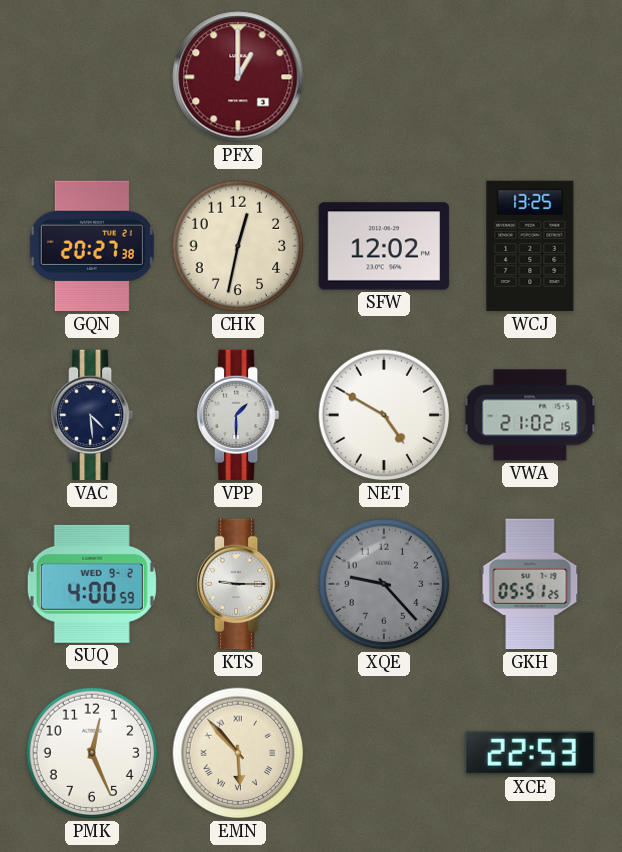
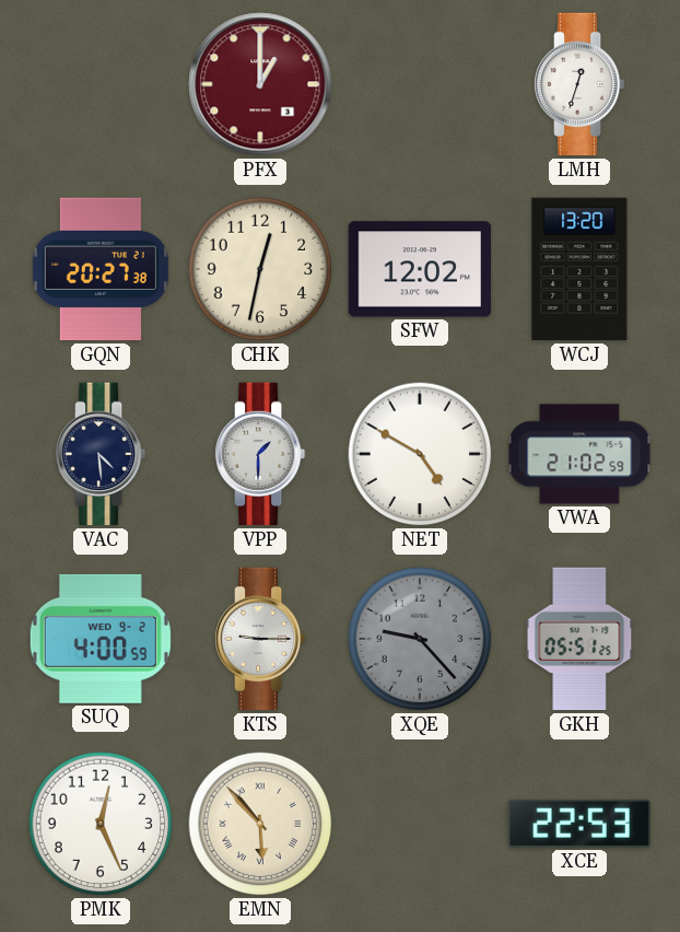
LMH: none -> 12:33
WCJ: 13:25 -> 13:20
VWA: 21:02:15 -> 21:02:59
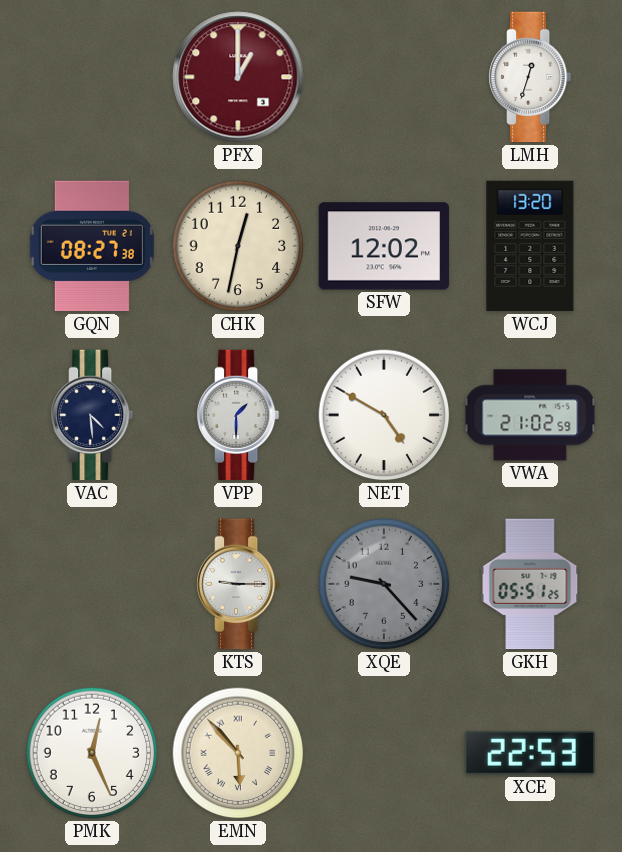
GQN: 20:27 -> 08:27
SUQ: 4:00 -> none
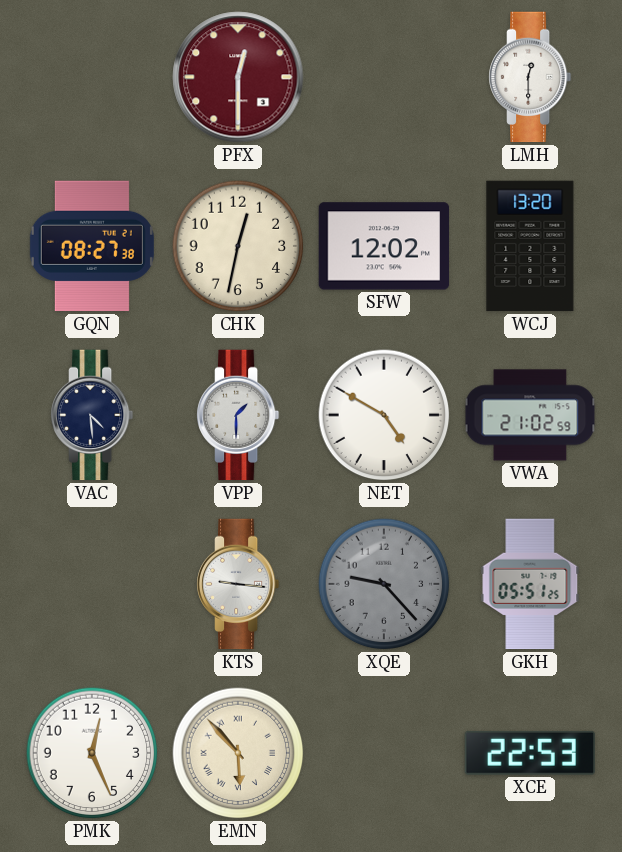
PFX: 1:00 -> 12:30
LMH: 12:33 -> 12:30
KTS: 9:15 -> 9:16
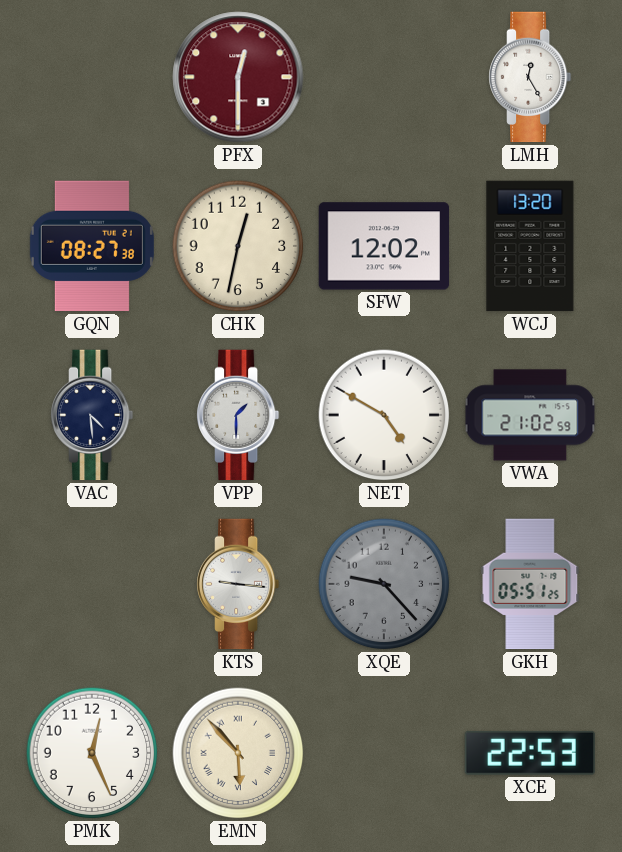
LMH: 12:30 -> 12:25
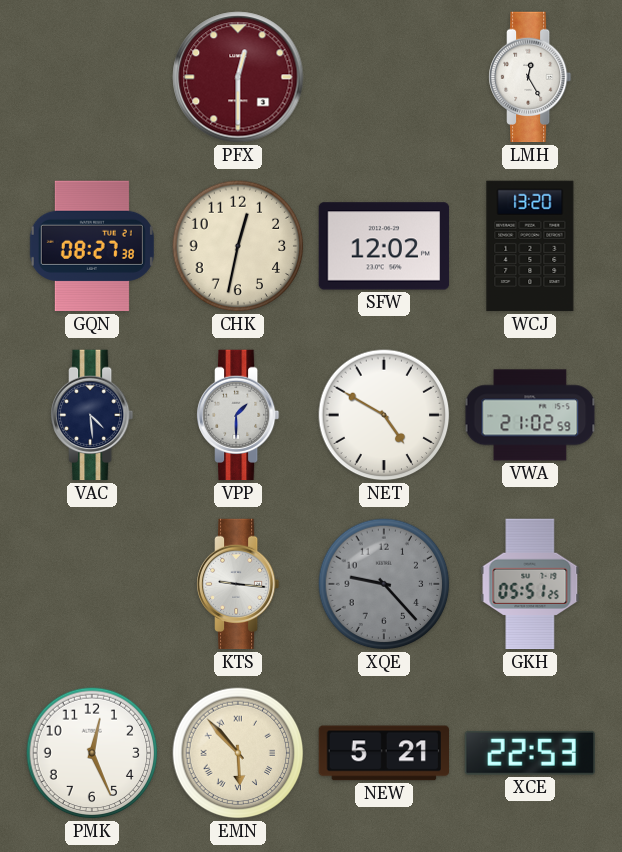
NEW: none -> 5:21
